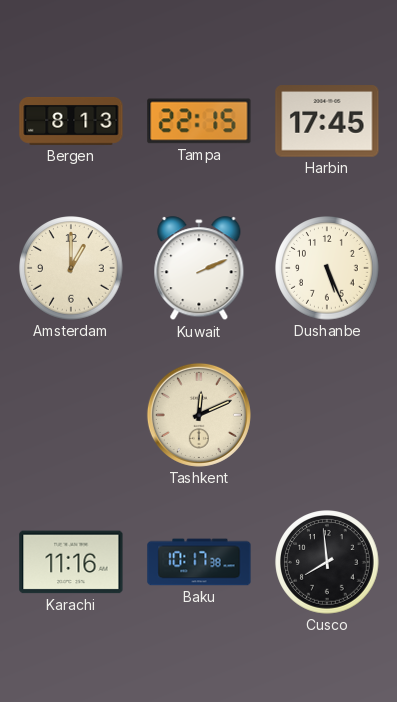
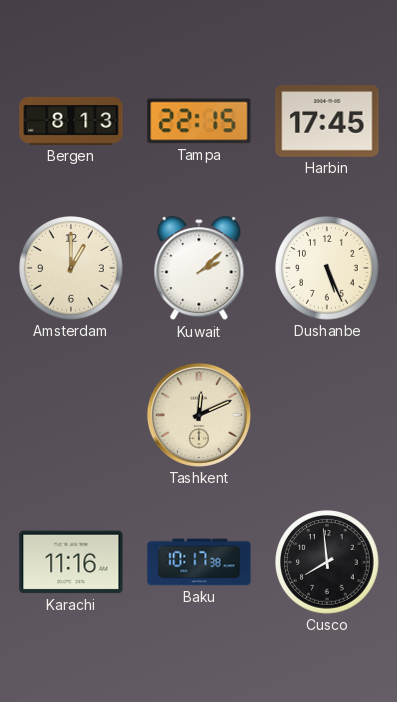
Kuwait: 2:11 -> 2:08
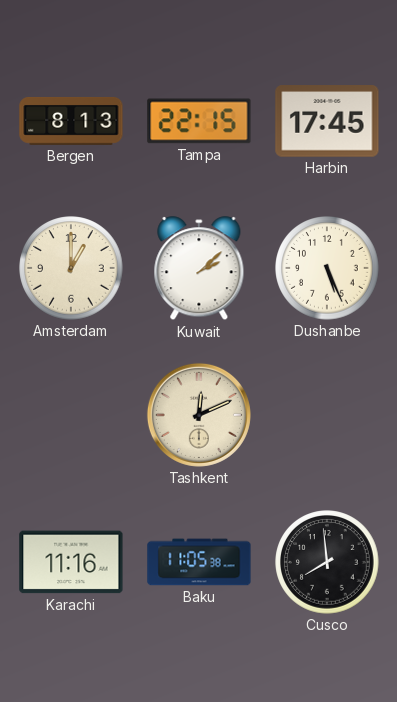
Baku: 10:17 -> 11:05
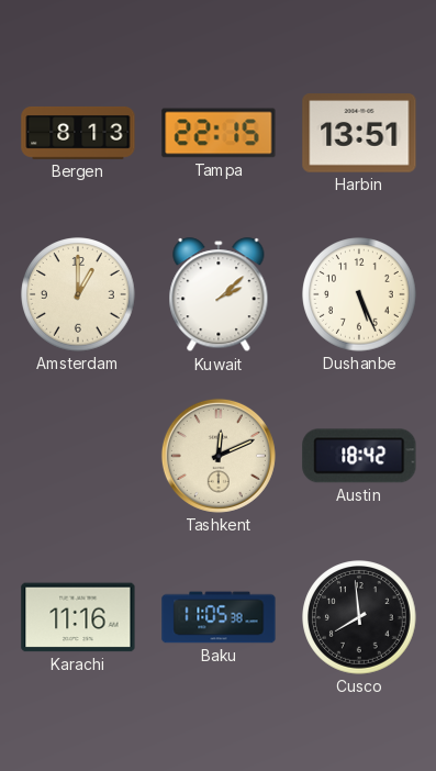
Harbin: 17:45 -> 13:51
Austin: none -> 18:42
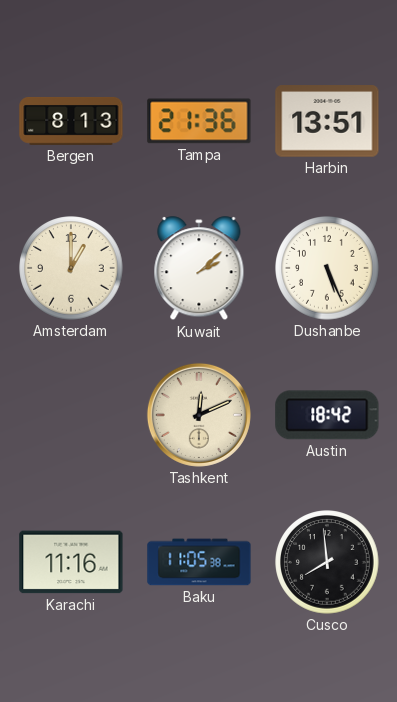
Tampa: 22:15 -> 21:36
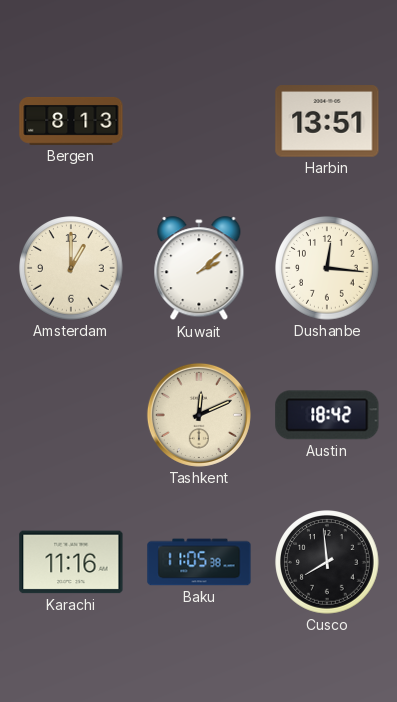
Tampa: 21:36 -> none
Dushanbe: 5:26 -> 12:16
